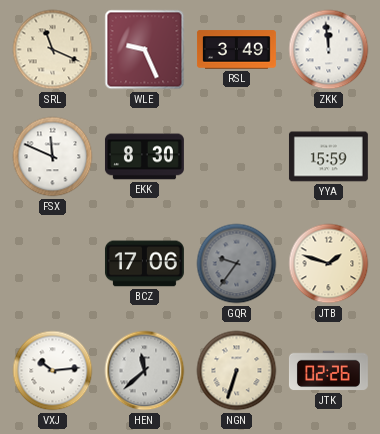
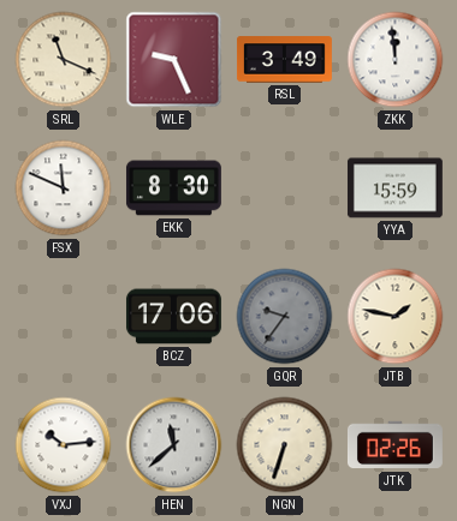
JTB: 1:48 -> 1:47
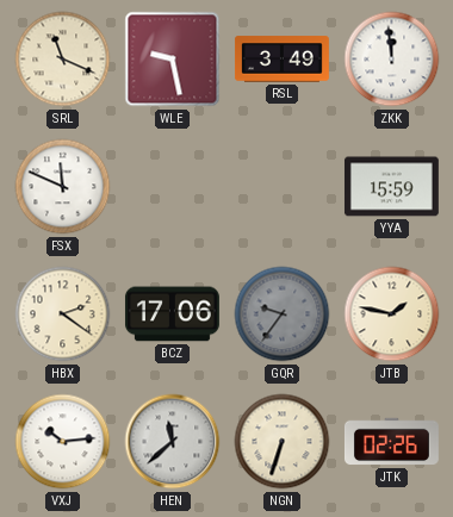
WLE: 9:26 -> 9:28
EKK: 8:30 -> none
HBX: none -> 2:21
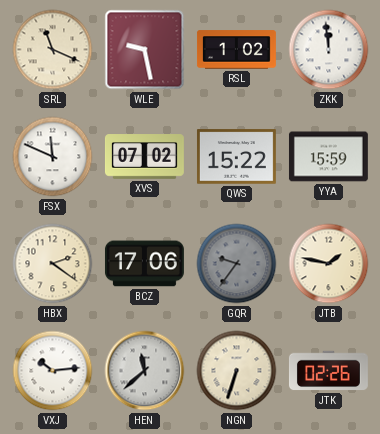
RSL: 3:49 -> 1:02
XVS: none -> 07:02
QWS: none -> 15:22
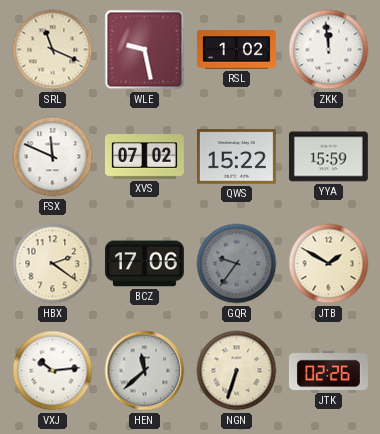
JTB: 1:47 -> 1:50
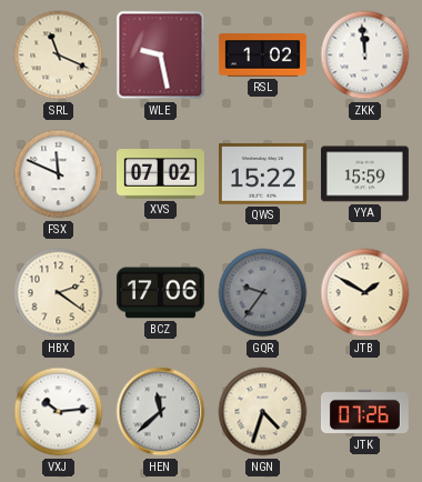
NGN: 6:33 -> 4:33
JTK: 02:26 -> 07:26
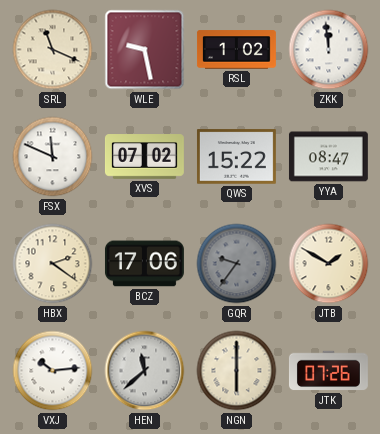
YYA: 15:59 -> 08:47
NGN: 4:33 -> 6:00
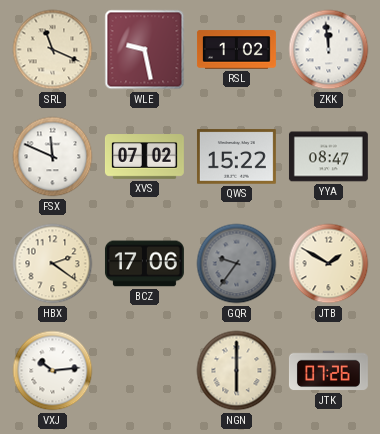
HEN: 11:38 -> none
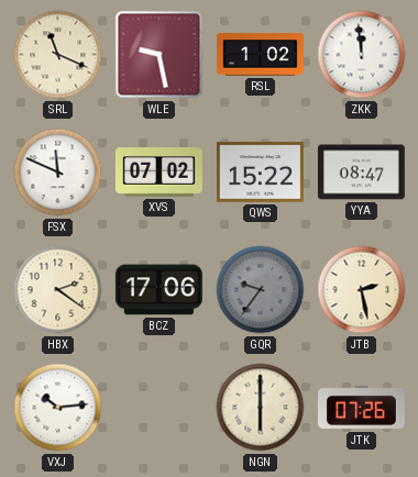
JTB: 1:50 -> 2:28
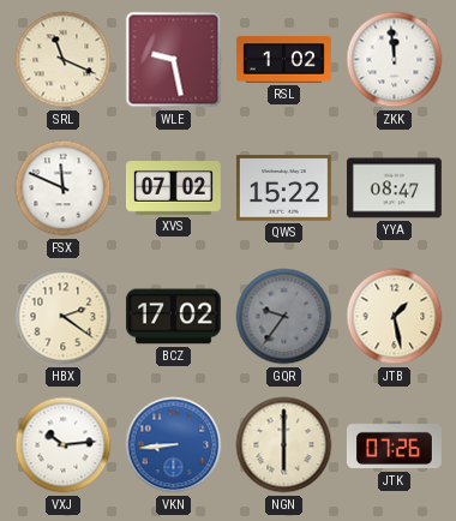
BCZ: 17:06 -> 17:02
JTB: 2:28 -> 1:28
VKN: none -> 8:44
